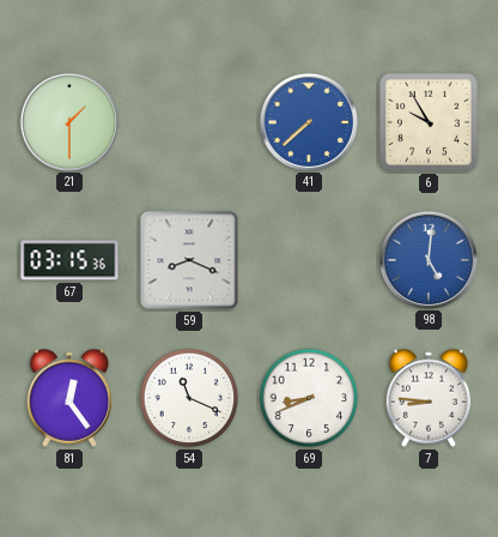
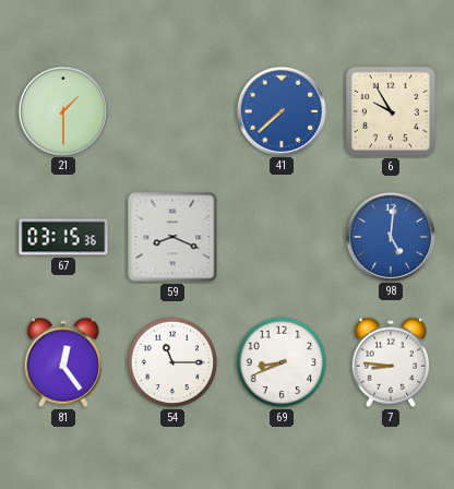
54: 11:19 -> 11:15
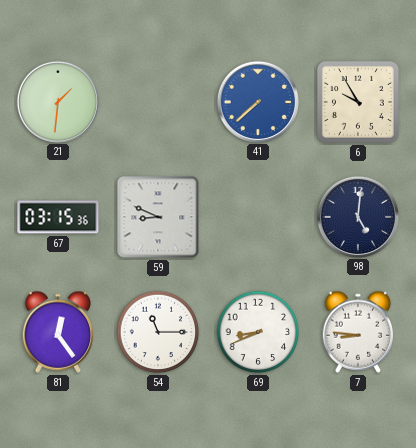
21: 1:30 -> 1:31
59: 8:19 -> 8:49
98 dial: blue -> navy
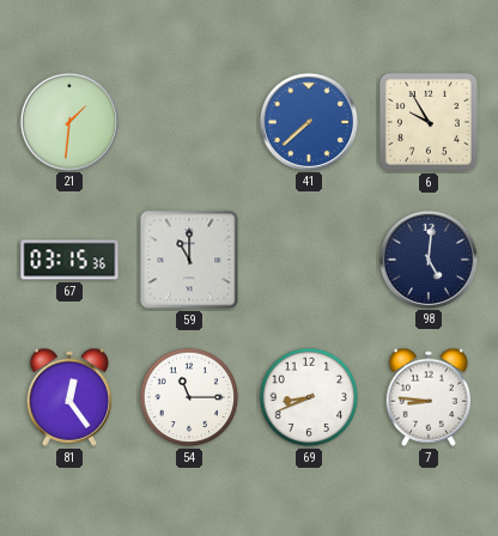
59: 8:49 -> 11:00
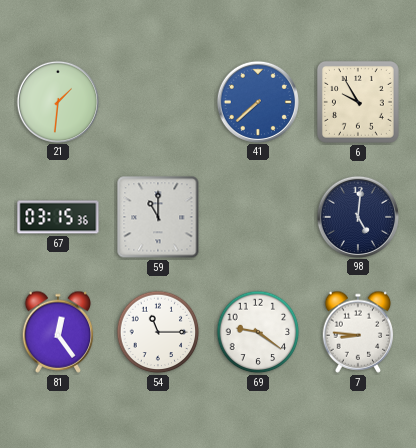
69: 8:41 -> 9:21
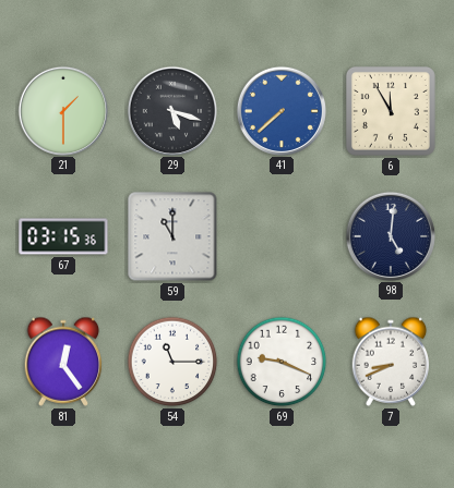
21: 1:31 -> 1:30
29: none -> 5:18
6: 9:55 -> 11:55
69: 9:21 -> 9:19
7: 8:46 -> 8:41
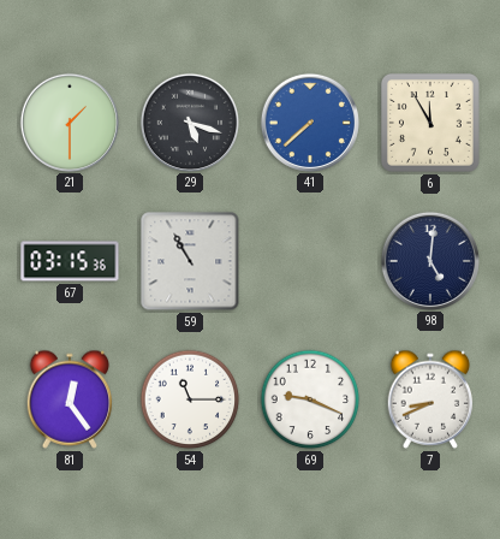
59: 11:00 -> 10:55
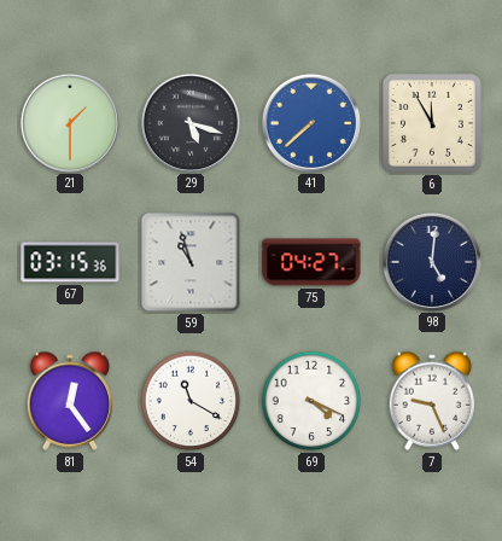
59: 10:55 -> 10:57
75: none -> 04:27
54: 11:15 -> 11:20
69: 9:19 -> 4:19
7: 8:41 -> 9:26
